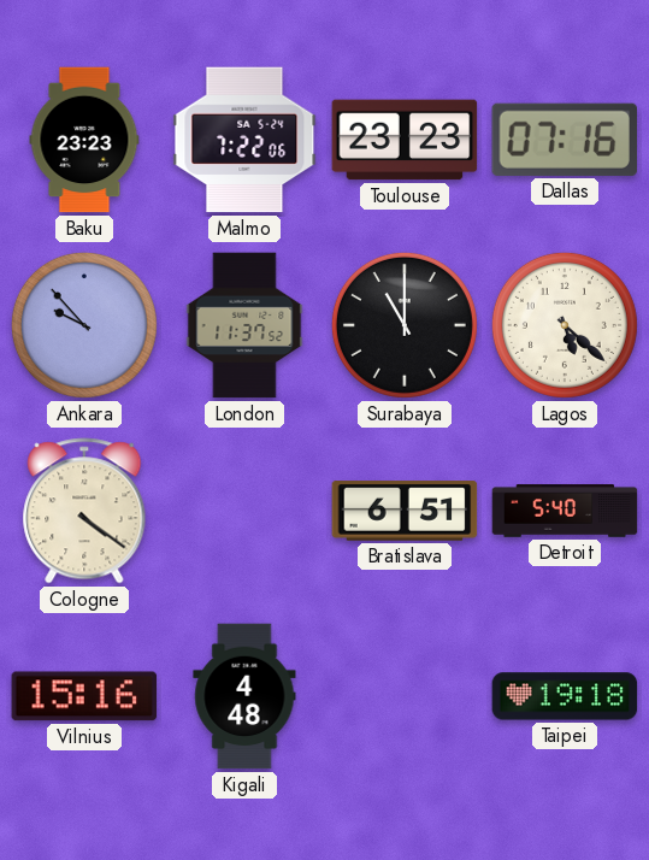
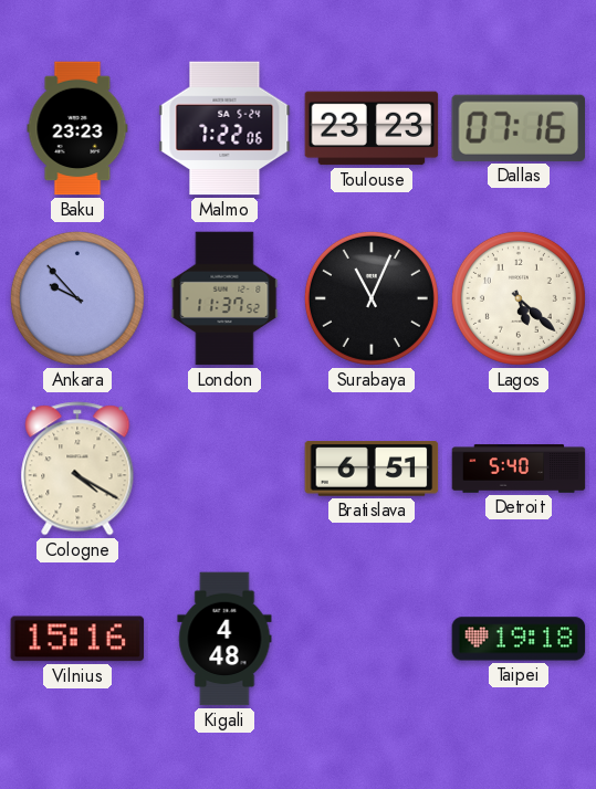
Surabaya: 11:00 -> 11:04
Cologne: 4:21 -> 4:20
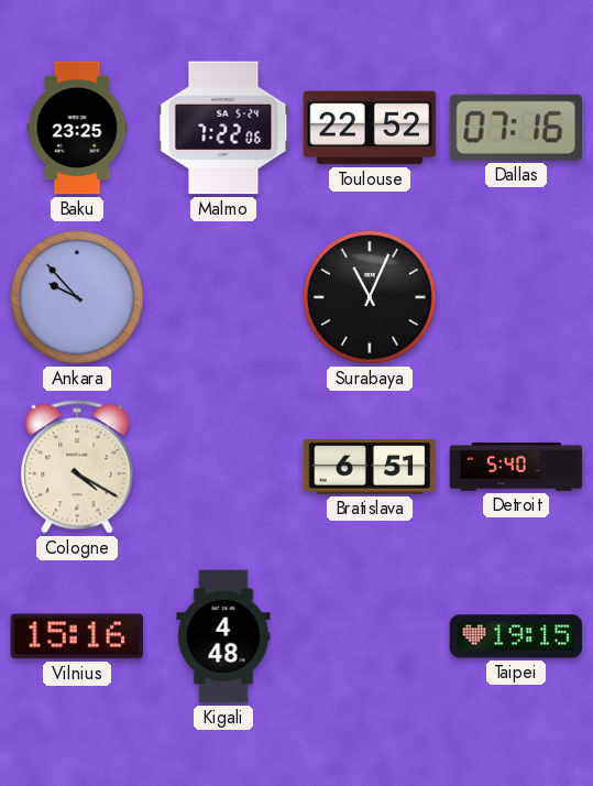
Baku: 23:23 -> 23:25
Toulouse: 23:23 -> 22:52
London: 11:37 -> none
Lagos: 5:22 -> none
Taipei: 19:18 -> 19:15
